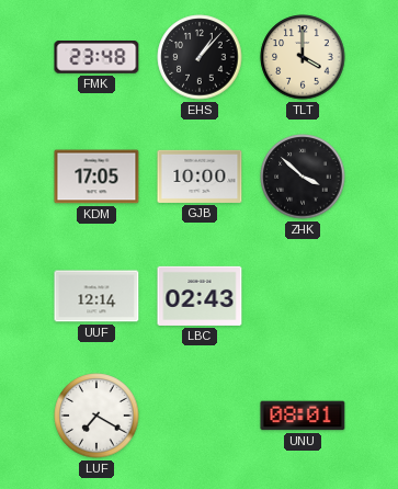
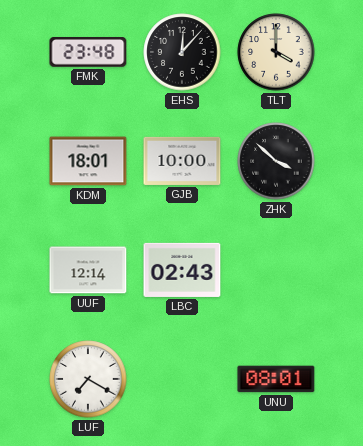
EHS: 1:07 -> 12:07
KDM: 17:05 -> 18:01
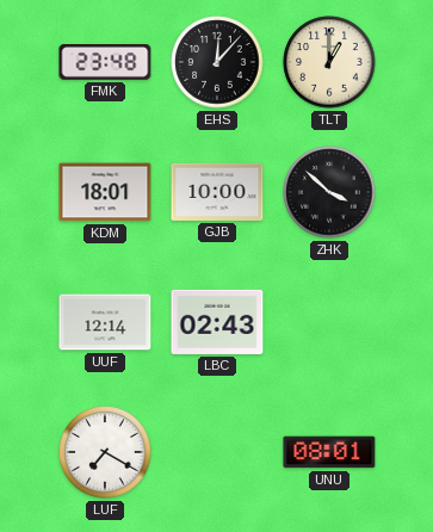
TLT: 4:00 -> 1:00
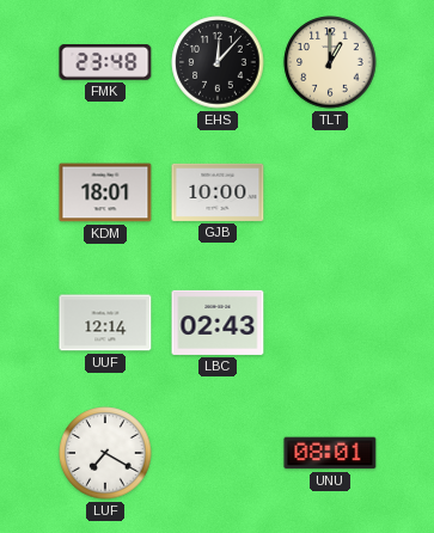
ZHK: 3:52 -> none
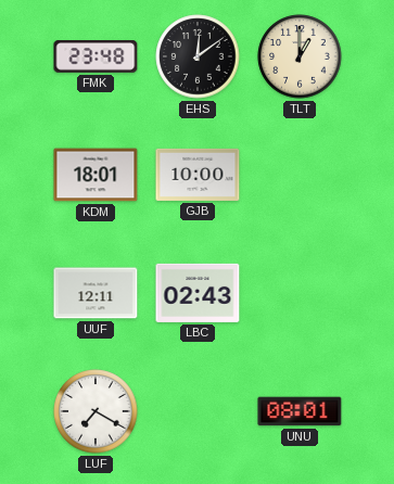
EHS: 12:07 -> 12:09
UUF: 12:14 -> 12:11
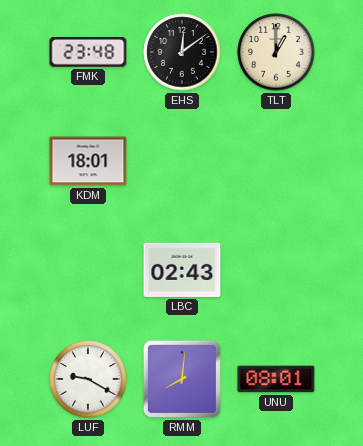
GJB: 10:00 -> none
UUF: 12:11 -> none
LUF: 7:20 -> 9:20
RMM: none -> 8:01
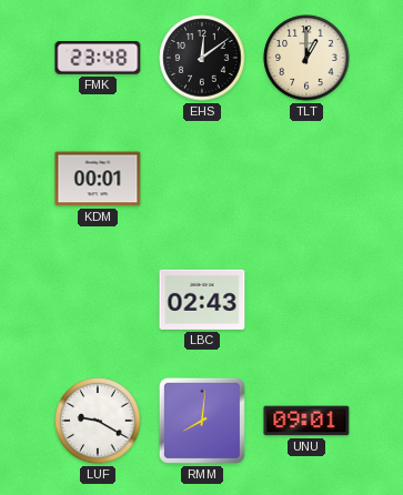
KDM: 18:01 -> 00:01
UNU: 08:01 -> 09:01
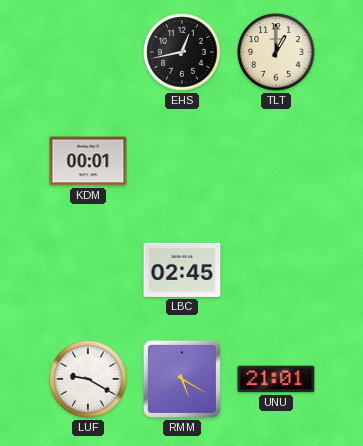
FMK: 23:48 -> none
EHS: 12:09 -> 12:43
LBC: 02:43 -> 02:45
RMM: 8:01 -> 5:20
UNU: 09:01 -> 21:01
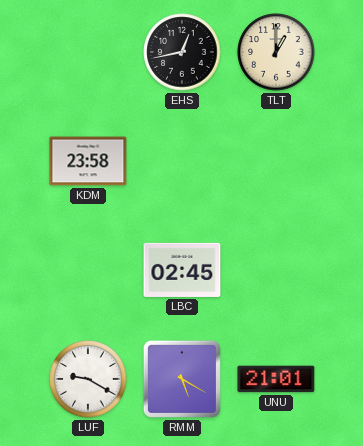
KDM: 00:01 -> 23:58
